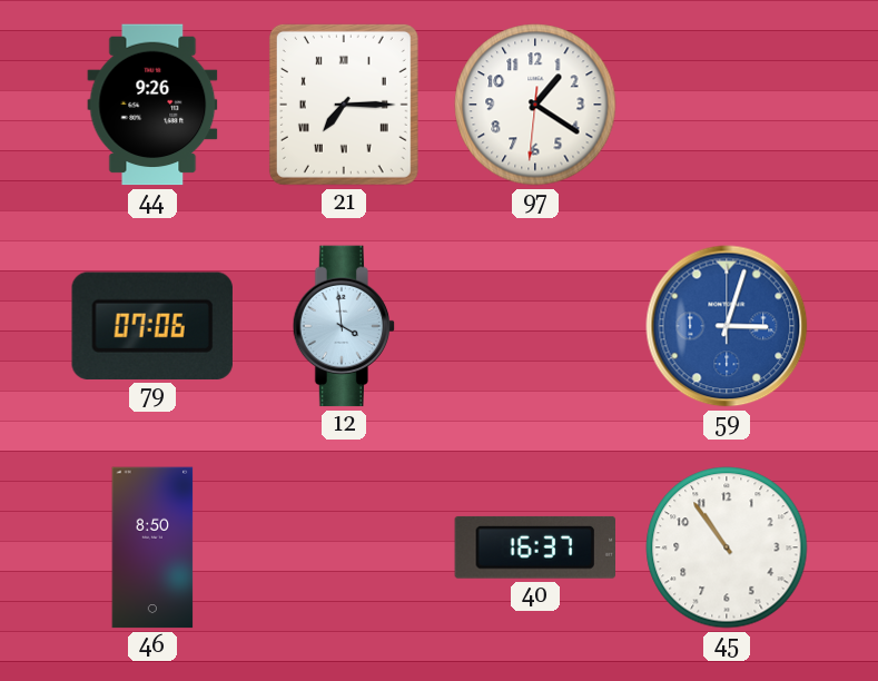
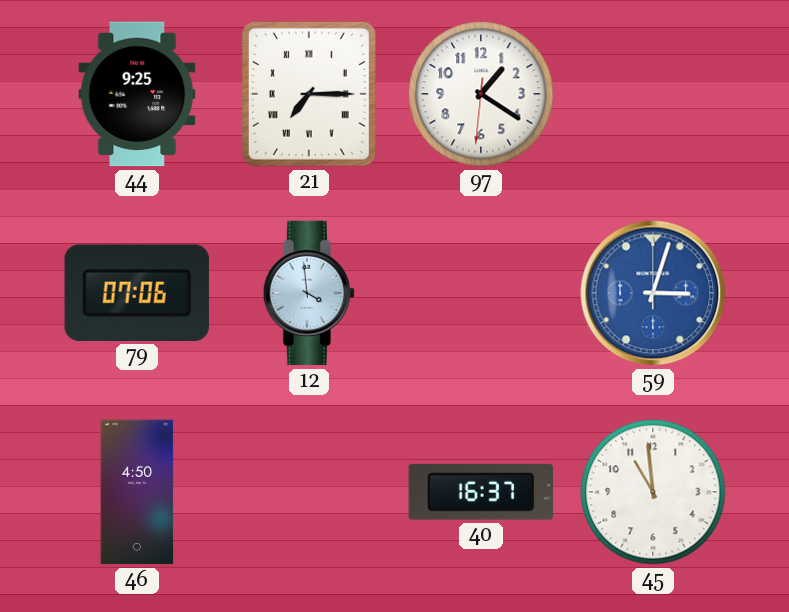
44: 9:26 -> 9:25
46: 8:50 -> 4:50
45: 10:54 -> 10:59
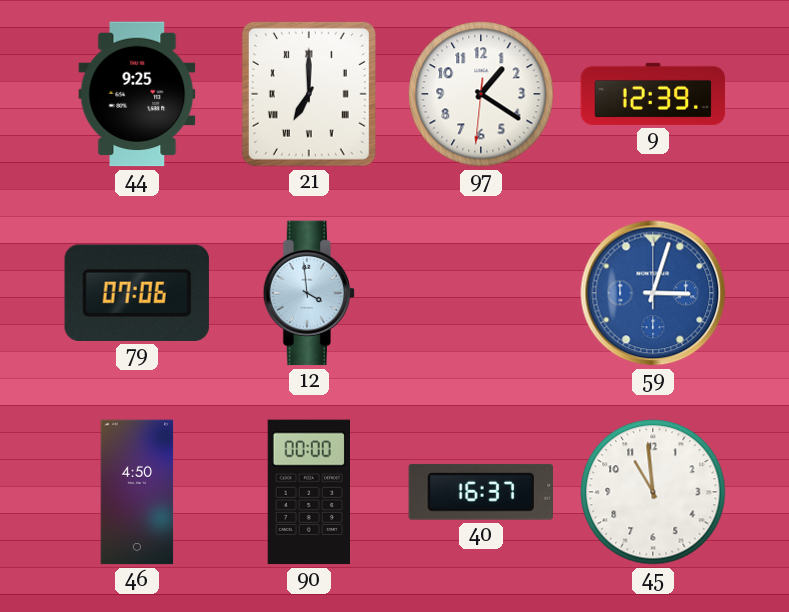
21: 7:15 -> 7:00
9: none -> 12:39
90: none -> 00:00
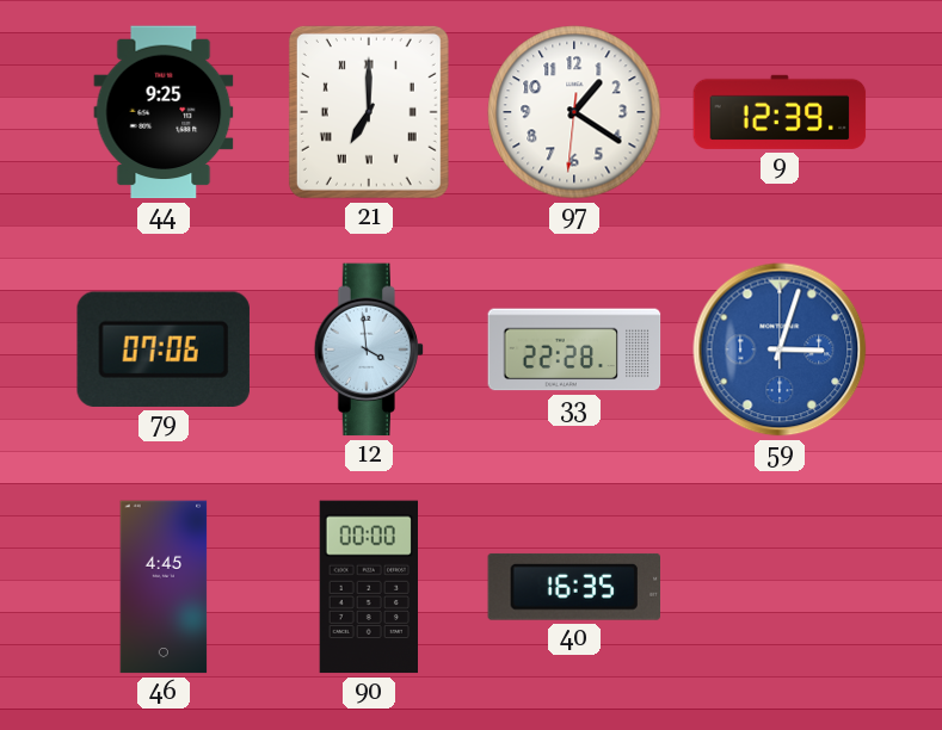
33: none -> 22:28
46: 4:50 -> 4:45
40: 16:37 -> 16:35
45: 10:59 -> none
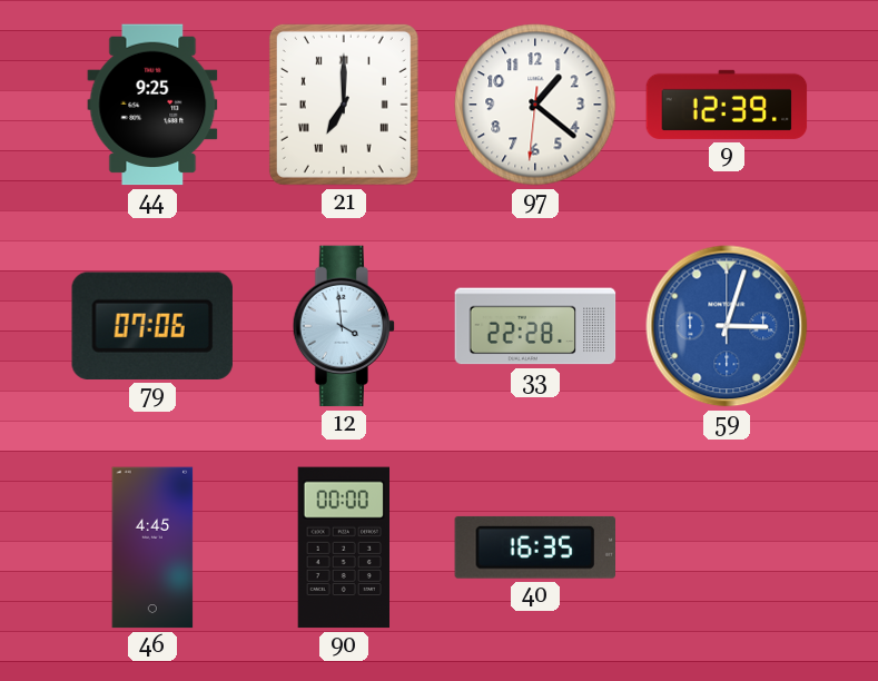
97: 1:20 -> 1:21
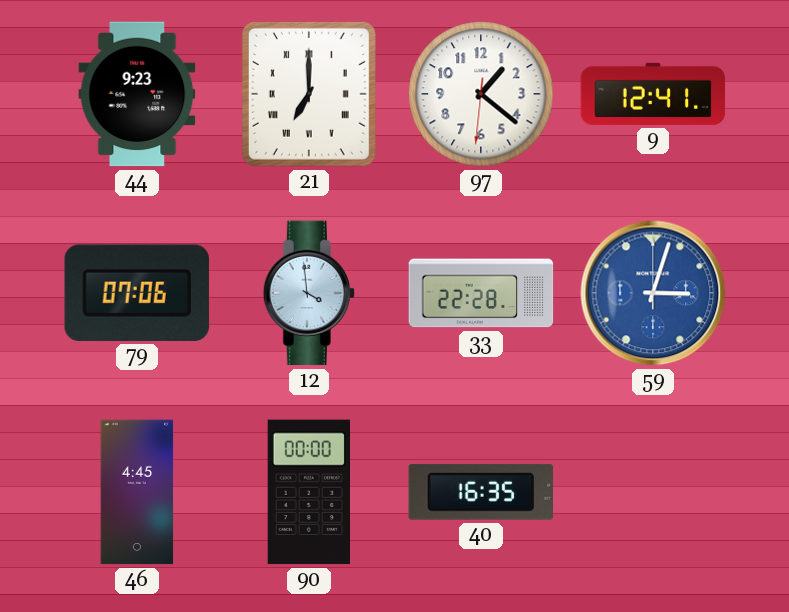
44: 9:25 -> 9:23
9: 12:39 -> 12:41
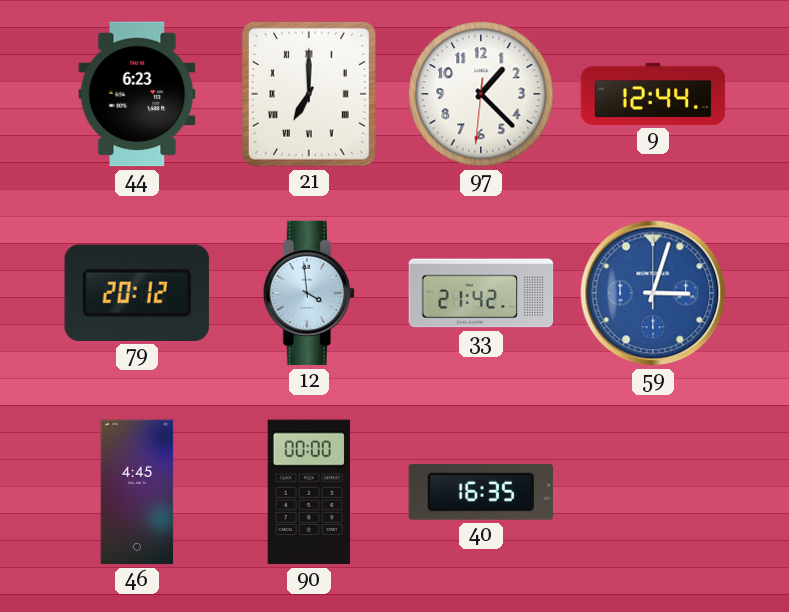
44: 9:23 -> 6:23
97: 1:21 -> 1:22
9: 12:41 -> 12:44
79: 07:06 -> 20:12
33: 22:28 -> 21:42
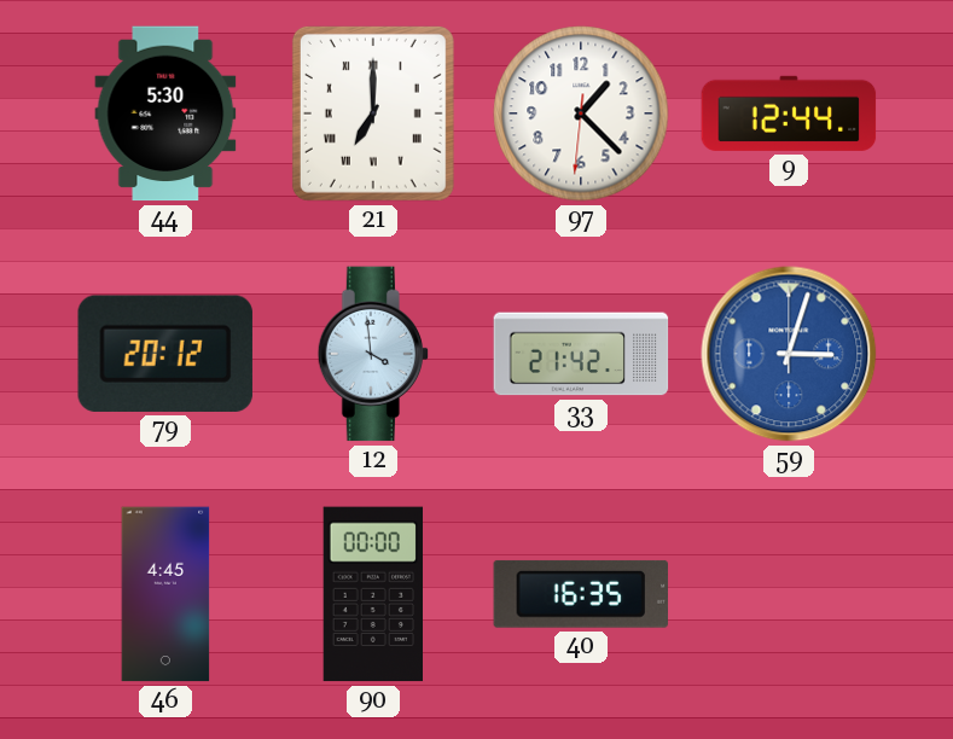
44: 6:23 -> 5:30
